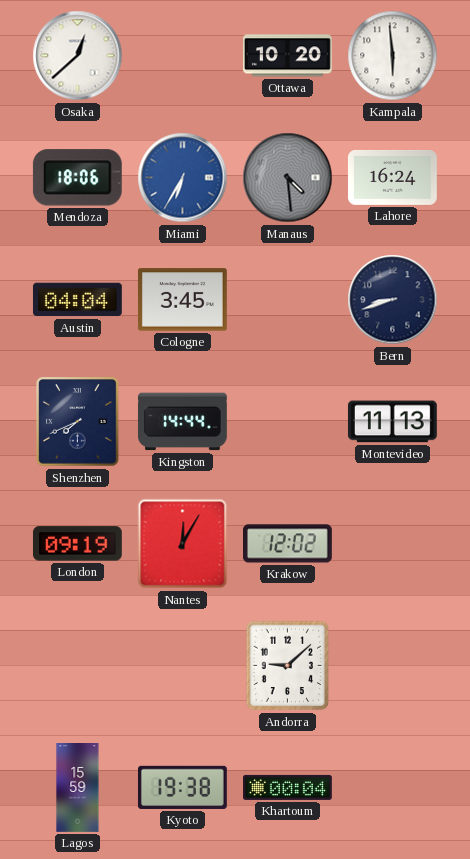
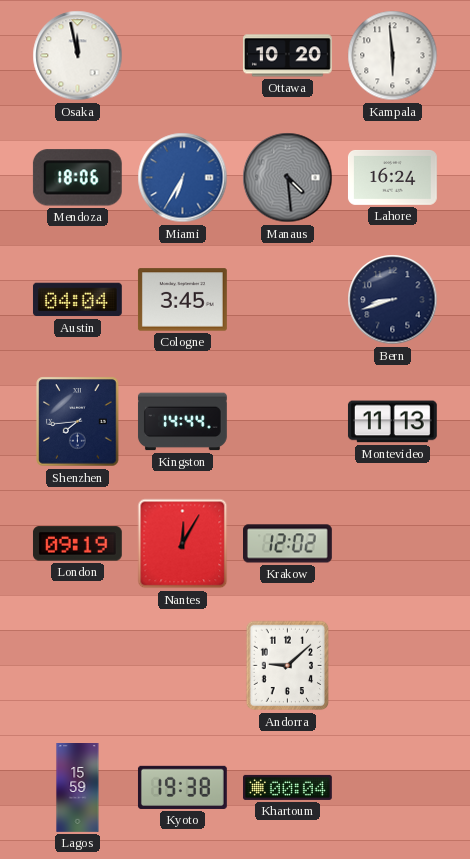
Osaka: 12:38 -> 11:58
Shenzhen: 7:41 -> 7:44
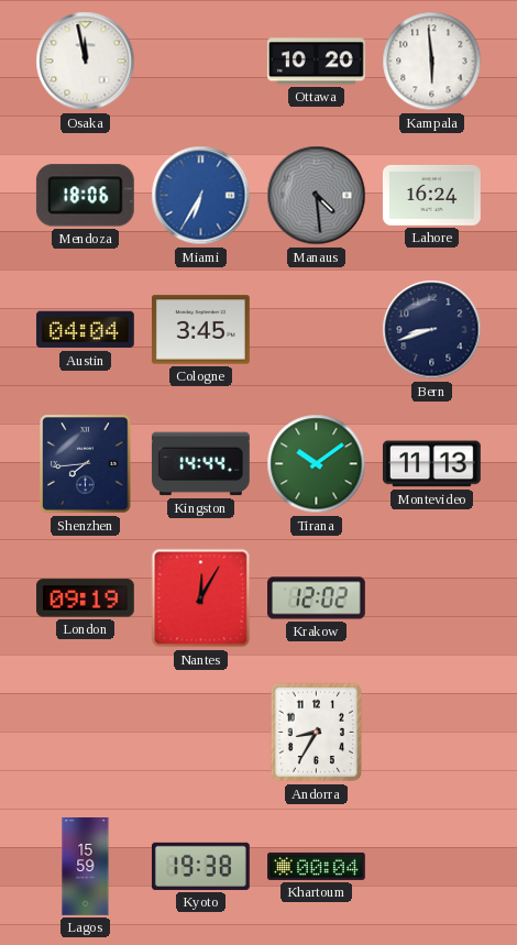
Tirana: none -> 10:09
Andorra: 9:08 -> 8:35
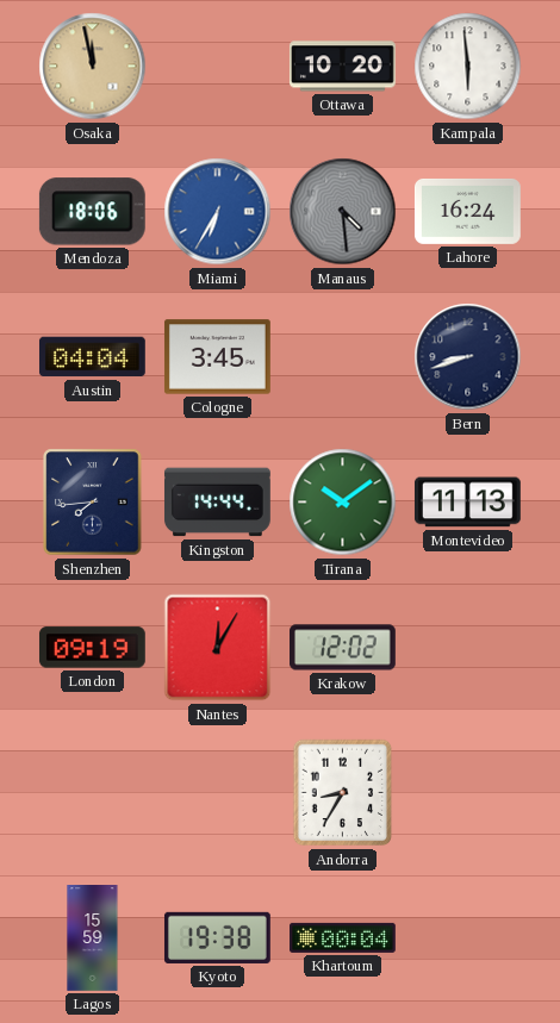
Osaka dial: white -> champagne
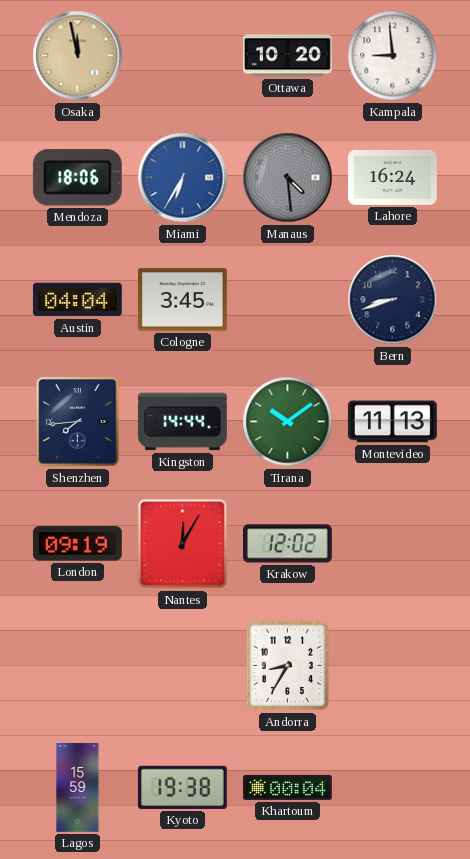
Kampala: 5:59 -> 8:59
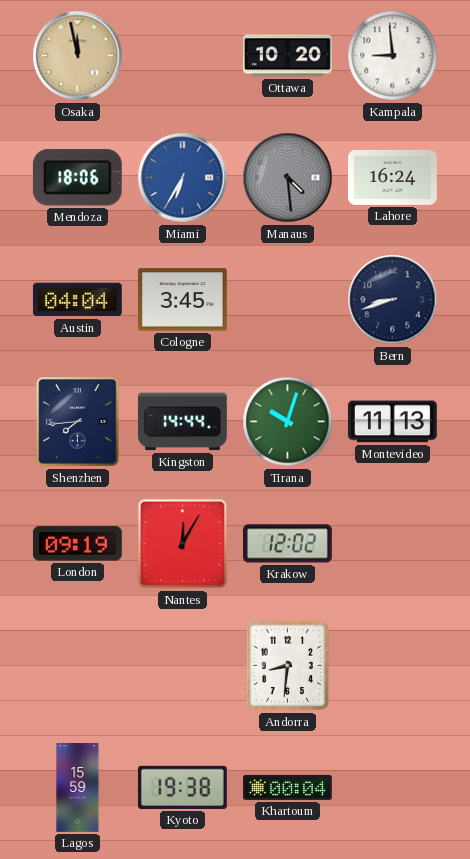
Tirana: 10:09 -> 10:03
Andorra: 8:35 -> 8:31
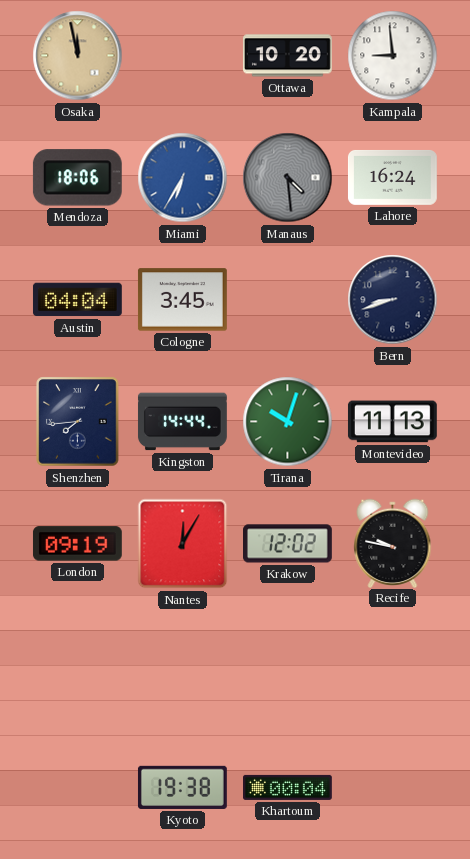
Recife: none -> 9:47
Andorra: 8:31 -> none
Lagos: 15:59 -> none
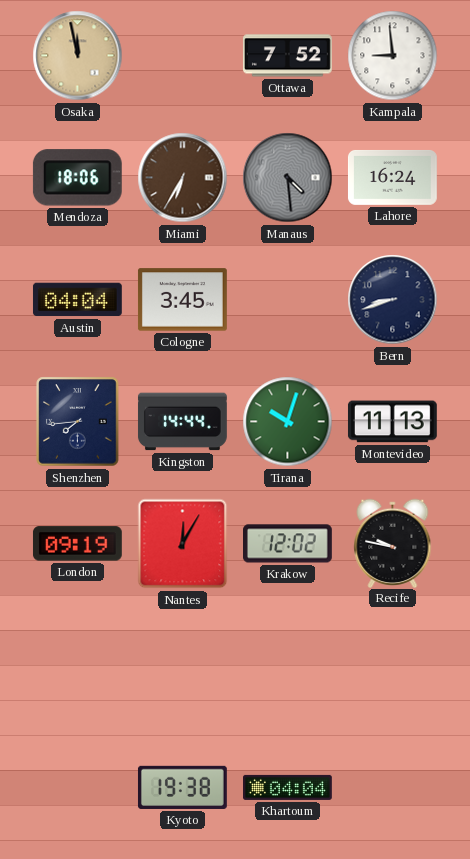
Ottawa: 10:20 -> 7:52
Miami dial: blue -> brown
Khartoum: 00:04 -> 04:04
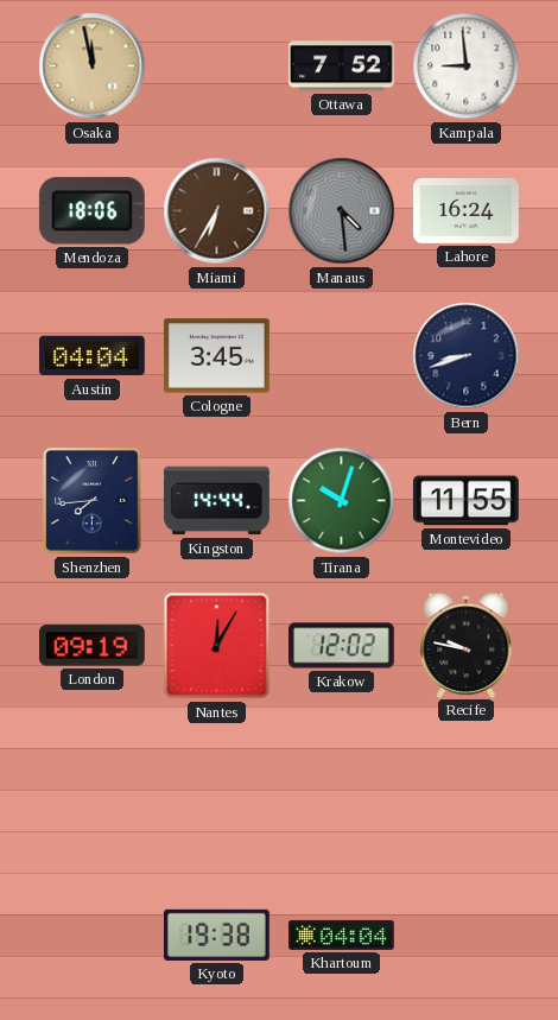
Montevideo: 11:13 -> 11:55
